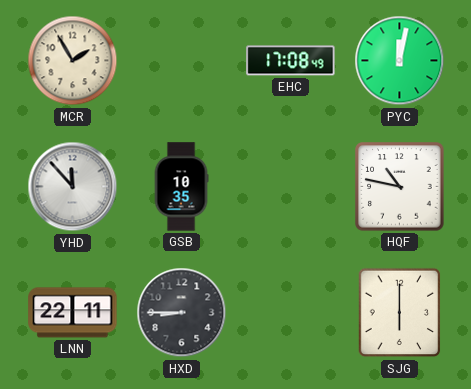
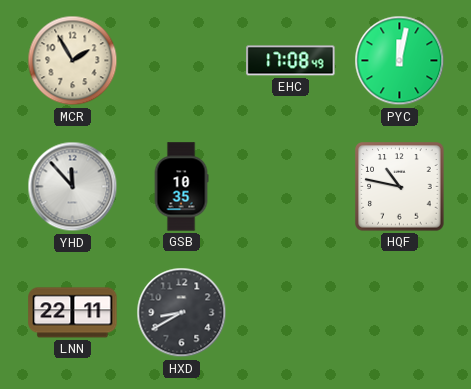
HXD: 8:45 -> 8:40
SJG: 6:00 -> none
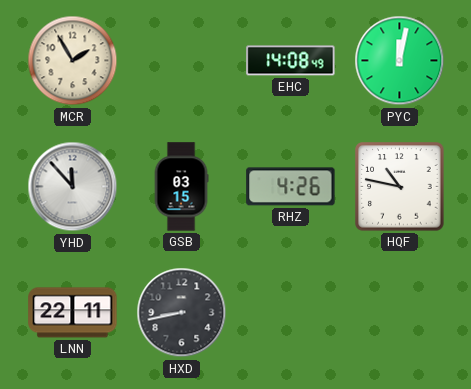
EHC: 17:08 -> 14:08
GSB: 10:35 -> 03:15
RHZ: none -> 4:26
HXD: 8:40 -> 8:43
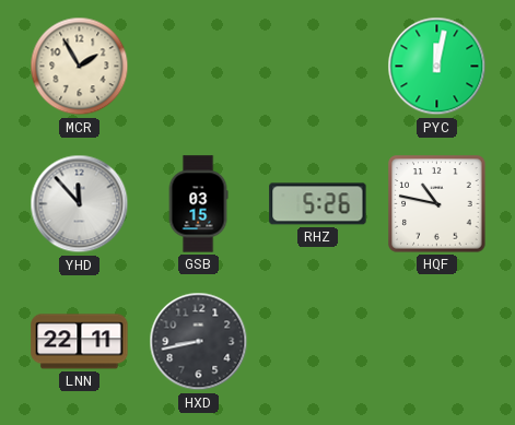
EHC: 14:08 -> none
RHZ: 4:26 -> 5:26
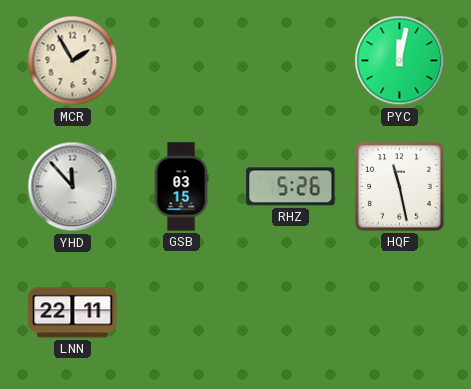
HQF: 10:47 -> 11:28
HXD: 8:43 -> none
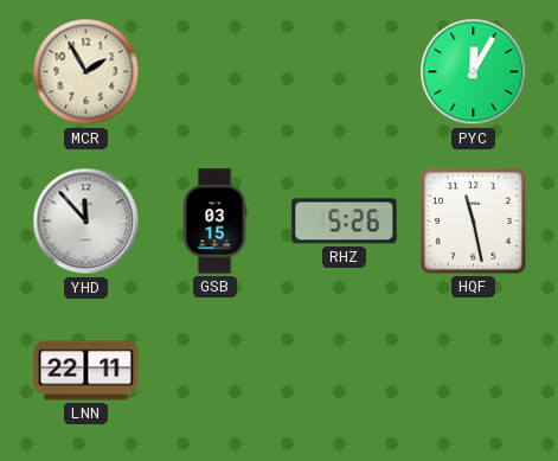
PYC: 12:02 -> 12:05
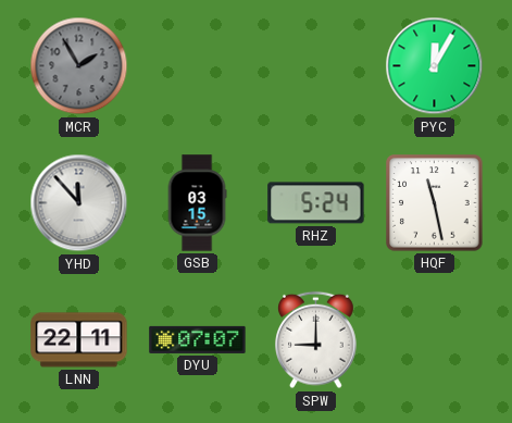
MCR dial: cream -> grey
RHZ: 5:26 -> 5:24
DYU: none -> 07:07
SPW: none -> 9:00
